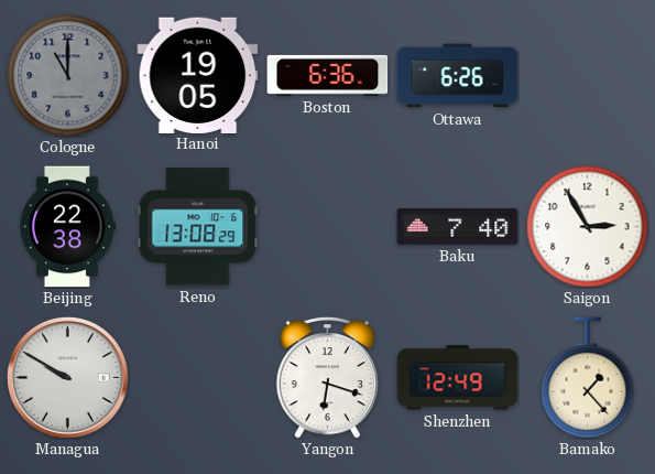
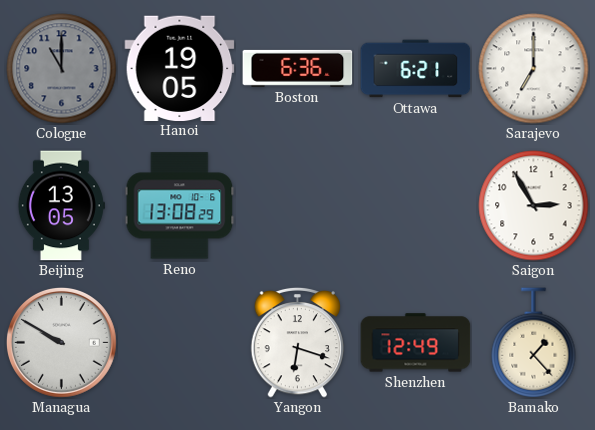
Ottawa: 6:26 -> 6:21
Sarajevo: none -> 7:00
Beijing: 22:38 -> 13:05
Baku: 7:40 -> none
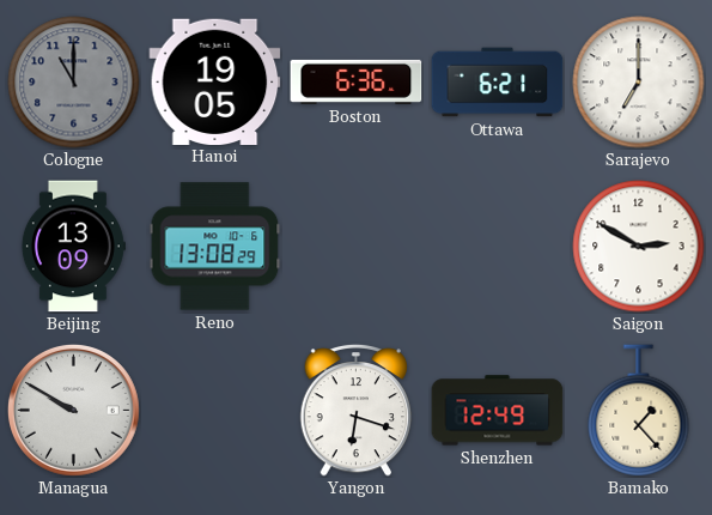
Beijing: 13:05 -> 13:09
Saigon: 2:55 -> 2:50
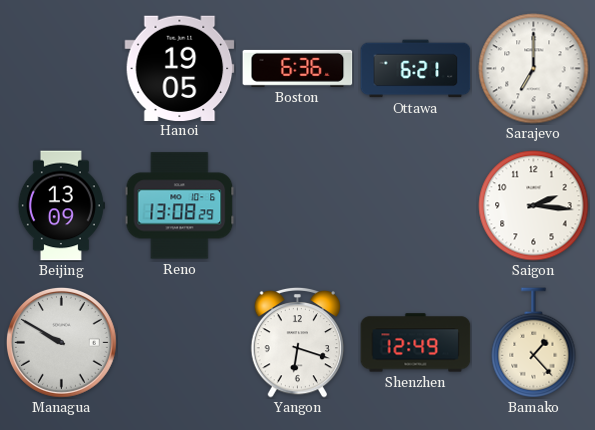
Cologne: 11:00 -> none
Saigon: 2:50 -> 2:16
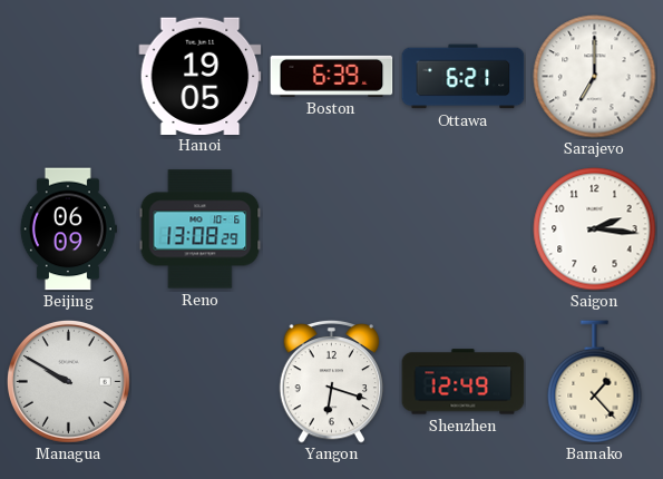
Boston: 6:36 -> 6:39
Beijing: 13:09 -> 06:09
